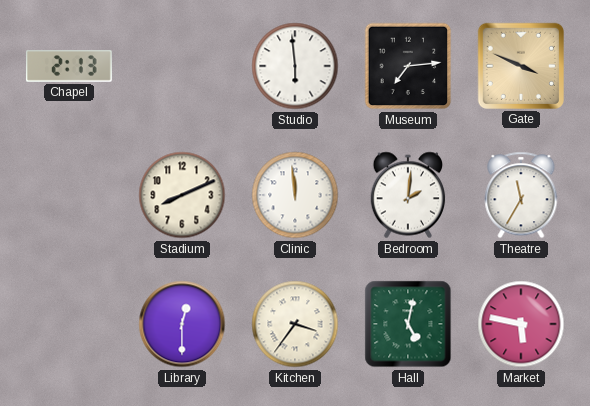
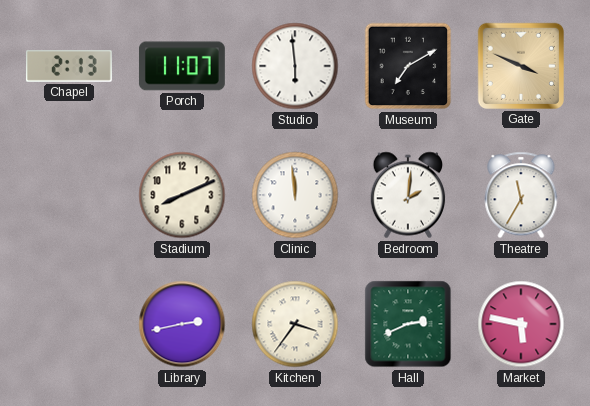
Porch: none -> 11:07
Museum: 7:14 -> 7:10
Library: 12:30 -> 2:43
Hall: 5:02 -> 2:41
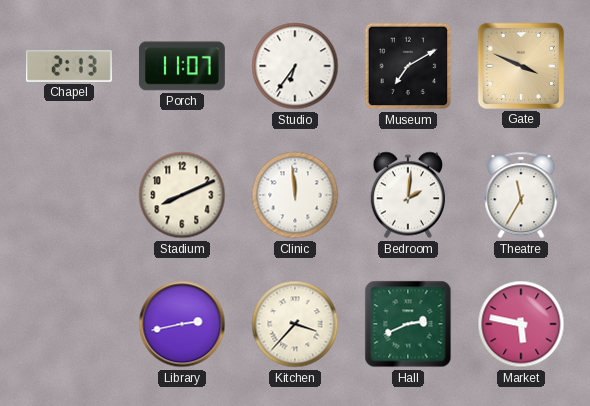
Studio: 5:59 -> 6:36
Kitchen: 3:36 -> 3:37
